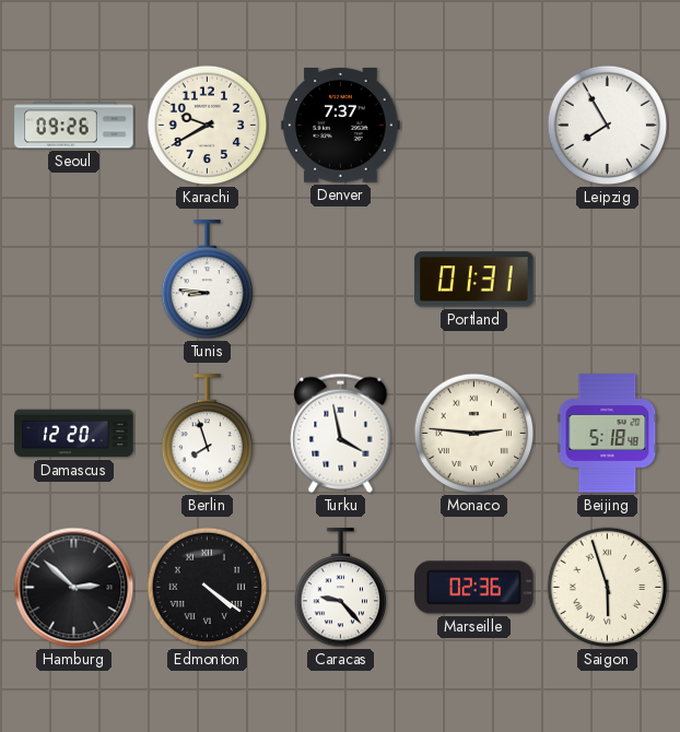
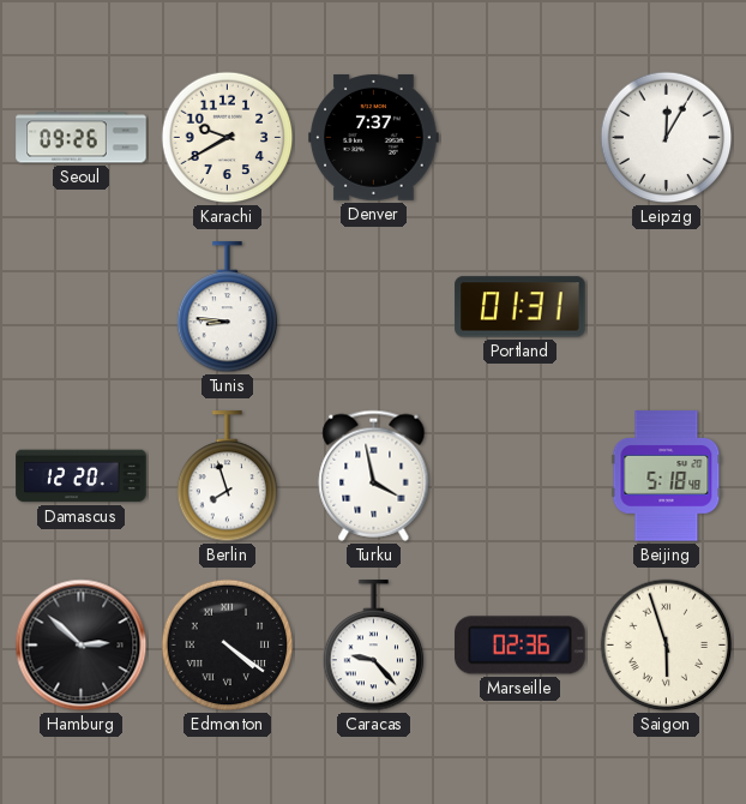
Leipzig: 7:55 -> 12:05
Monaco: 2:46 -> none
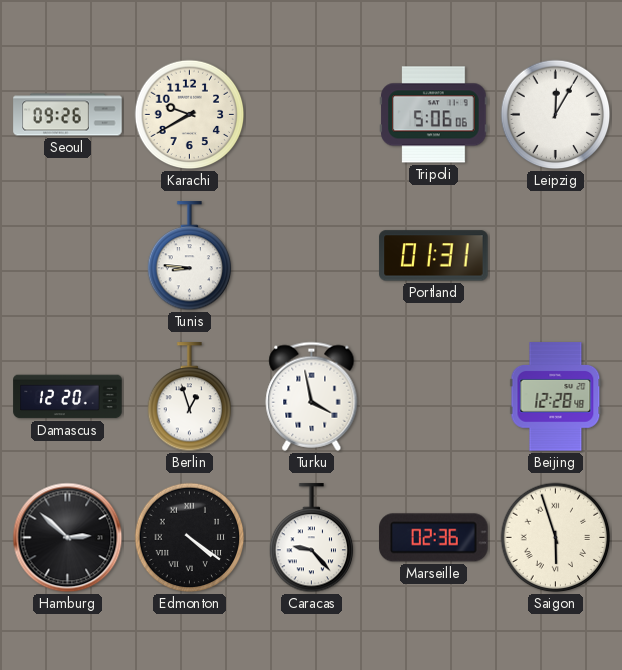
Denver: 7:37 -> none
Tripoli: none -> 5:06
Berlin: 7:57 -> 12:57
Beijing: 5:18 -> 12:28
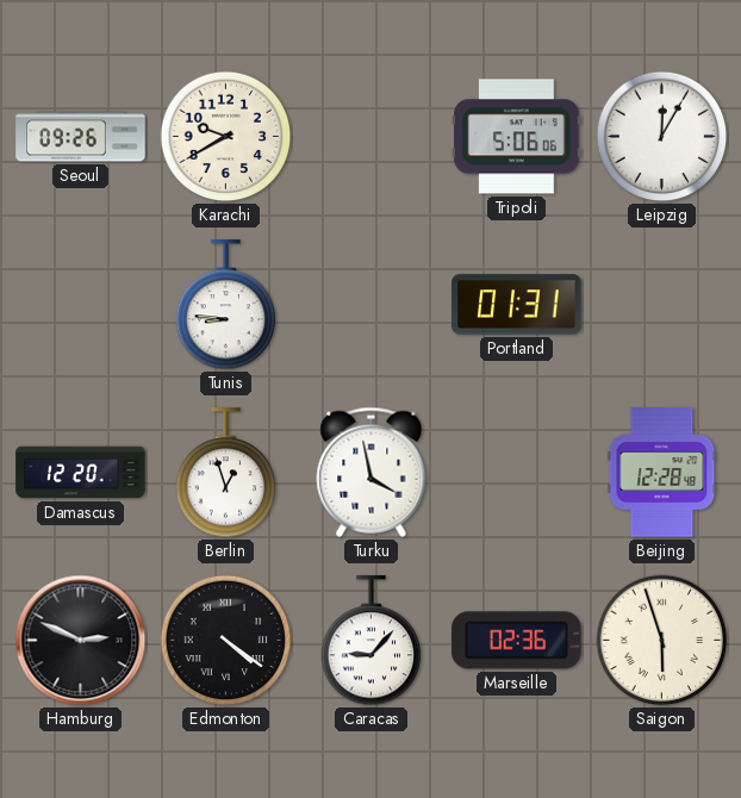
Hamburg: 2:52 -> 2:49
Caracas: 9:23 -> 9:07
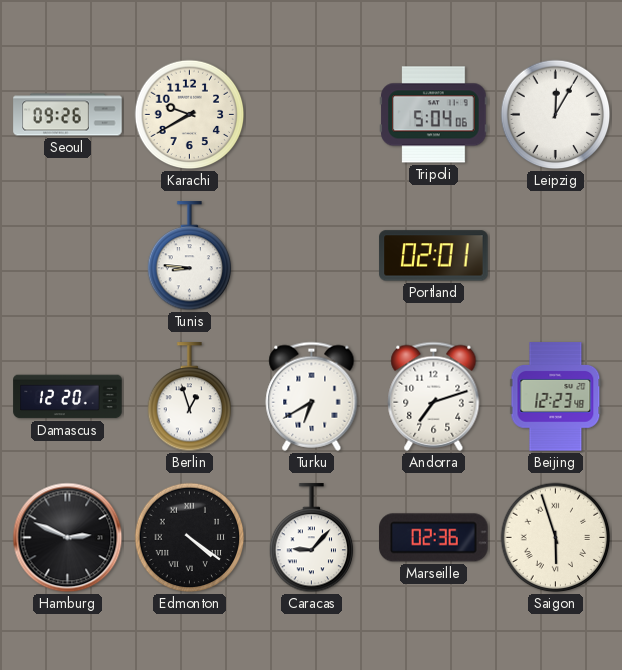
Tripoli: 5:06 -> 5:04
Portland: 01:31 -> 02:01
Turku: 3:58 -> 6:40
Andorra: none -> 7:12
Beijing: 12:28 -> 12:23
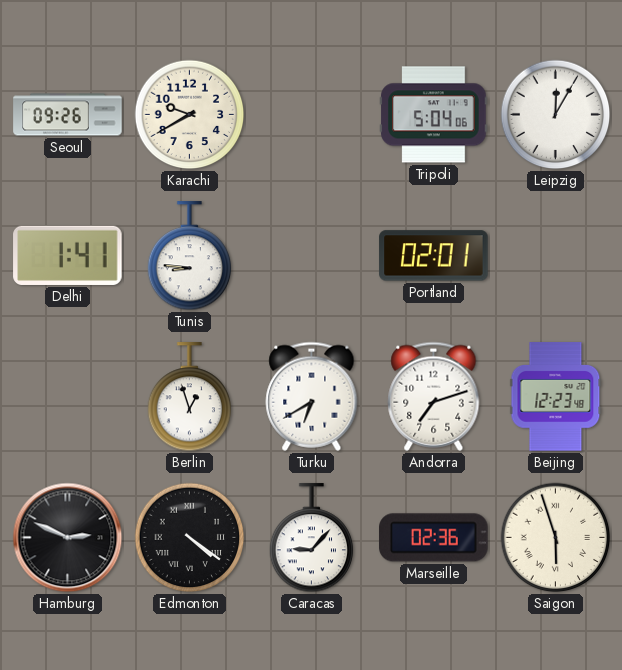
Delhi: none -> 1:41
Damascus: 12:20 -> none
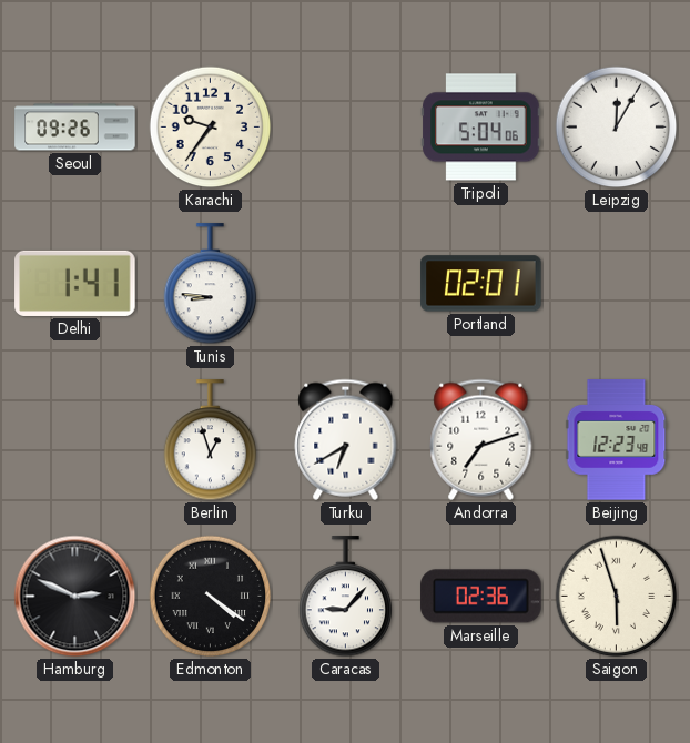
Karachi: 9:40 -> 9:36
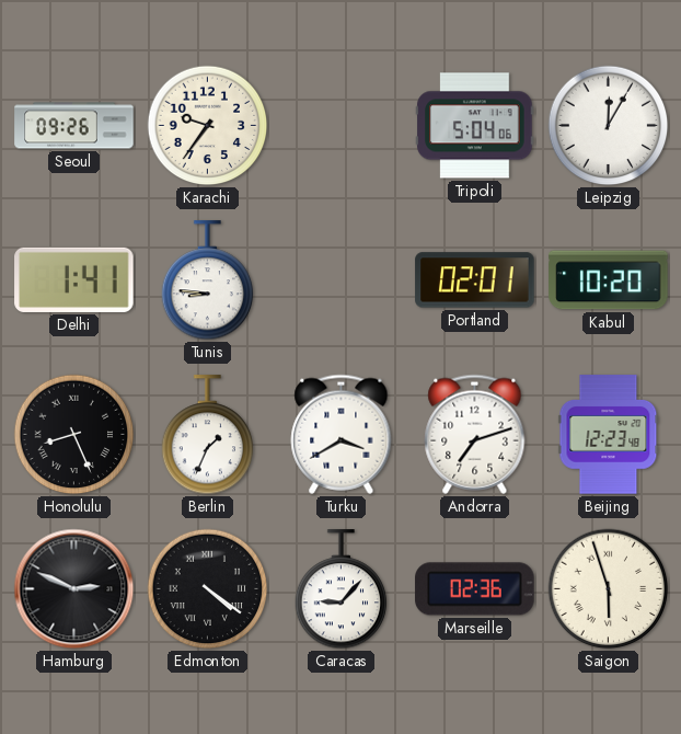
Kabul: none -> 10:20
Honolulu: none -> 8:26
Berlin: 12:57 -> 1:34
Turku: 6:40 -> 3:40
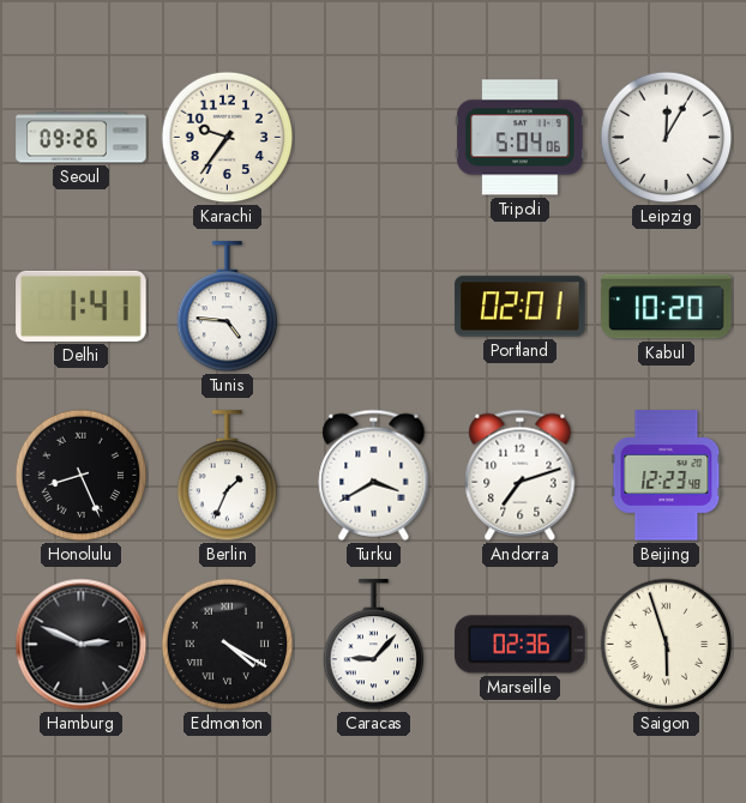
Tunis: 8:46 -> 4:46
Edmonton: 4:21 -> 4:20
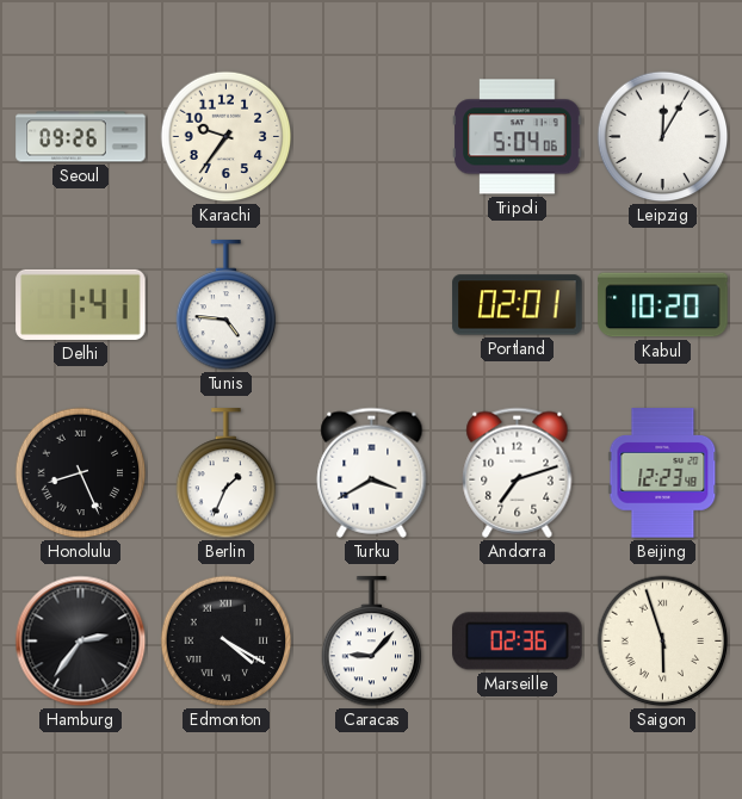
Hamburg: 2:49 -> 2:36
